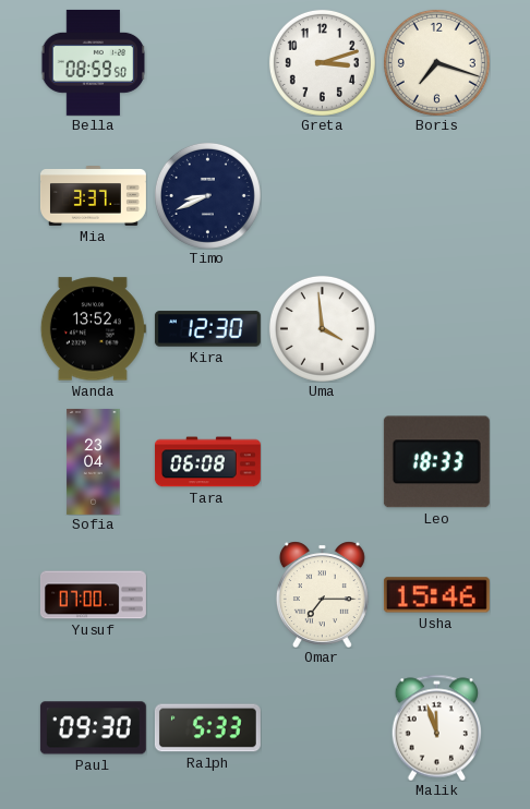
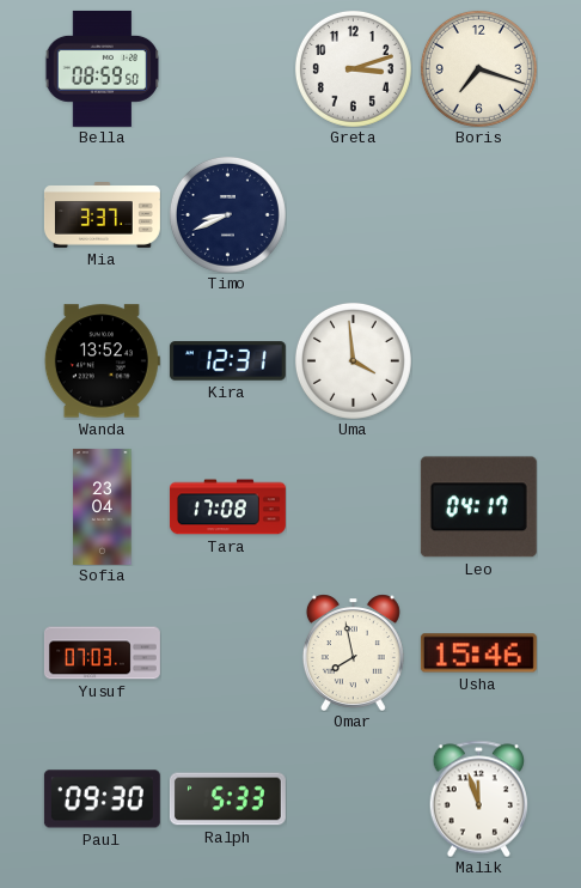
Kira: 12:30 -> 12:31
Tara: 06:08 -> 17:08
Leo: 18:33 -> 04:17
Yusuf: 07:00 -> 07:03
Omar: 7:15 -> 7:58
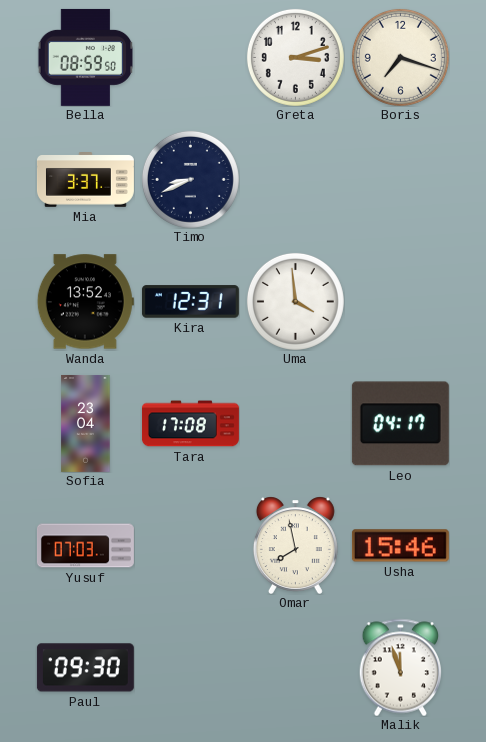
Ralph: 5:33 -> none
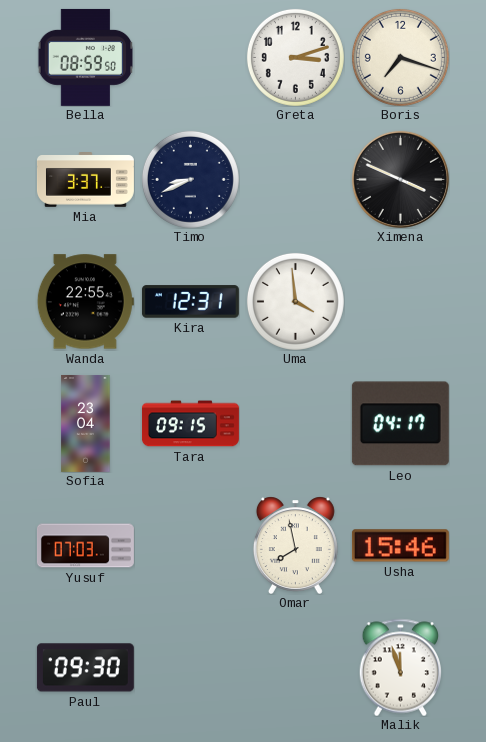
Ximena: none -> 3:49
Wanda: 13:52 -> 22:55
Tara: 17:08 -> 09:15
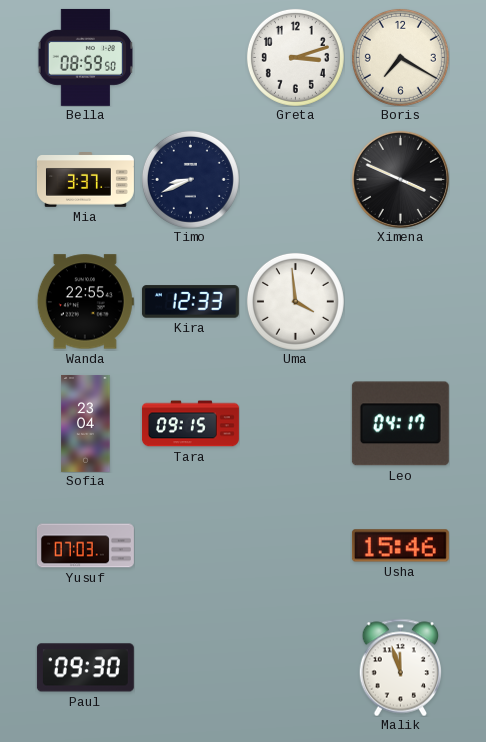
Boris: 7:18 -> 7:20
Kira: 12:31 -> 12:33
Omar: 7:58 -> none
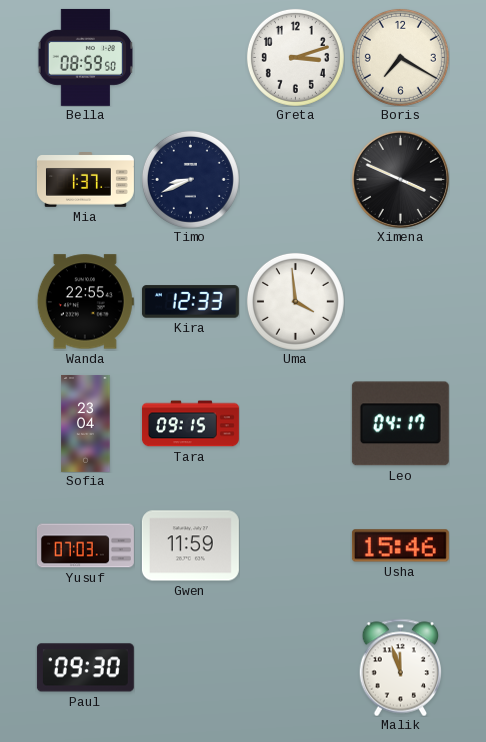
Mia: 3:37 -> 1:37
Gwen: none -> 11:59
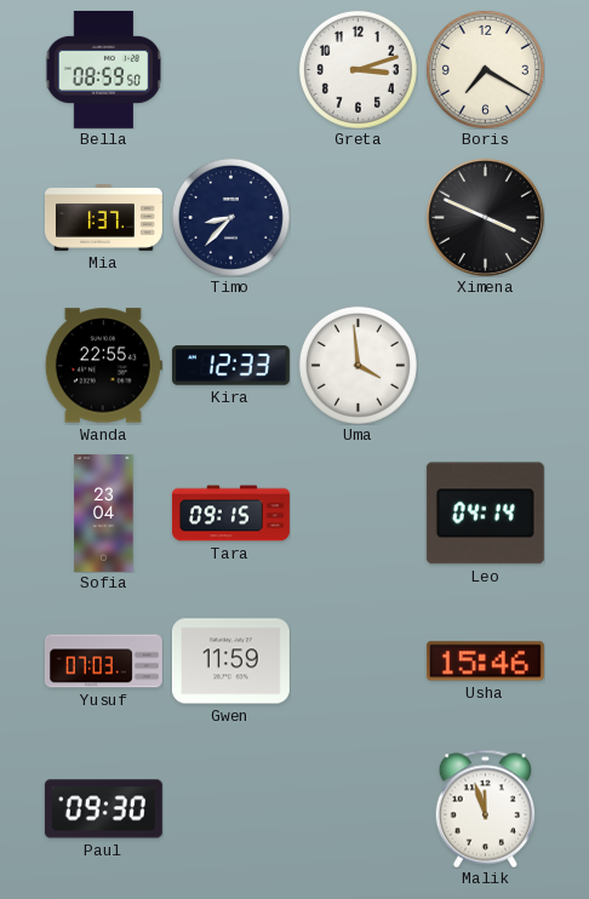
Timo: 8:41 -> 8:37
Leo: 04:17 -> 04:14
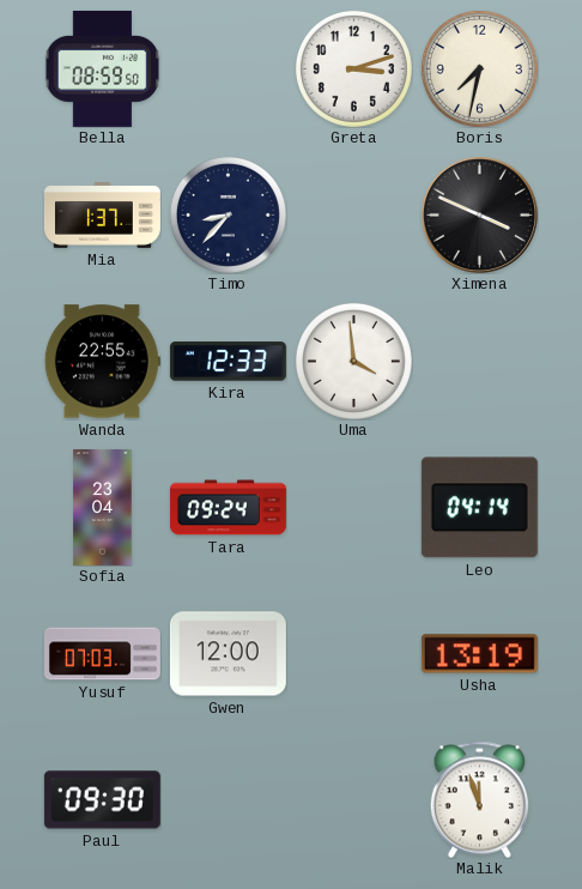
Boris: 7:20 -> 7:32
Tara: 09:15 -> 09:24
Gwen: 11:59 -> 12:00
Usha: 15:46 -> 13:19
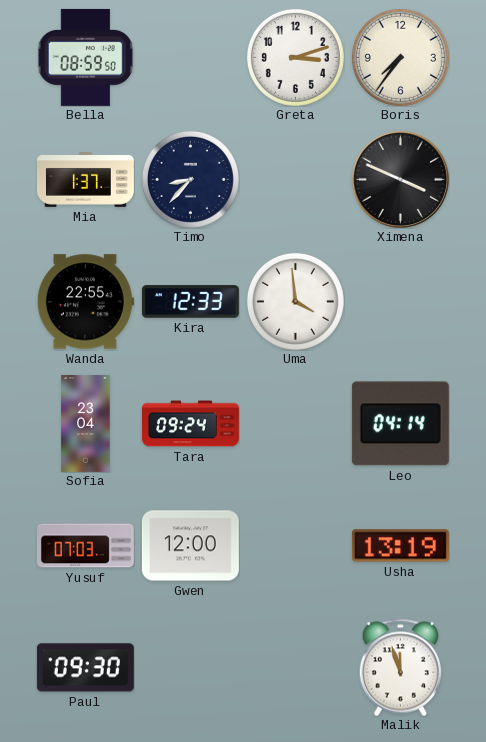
Boris: 7:32 -> 7:36
